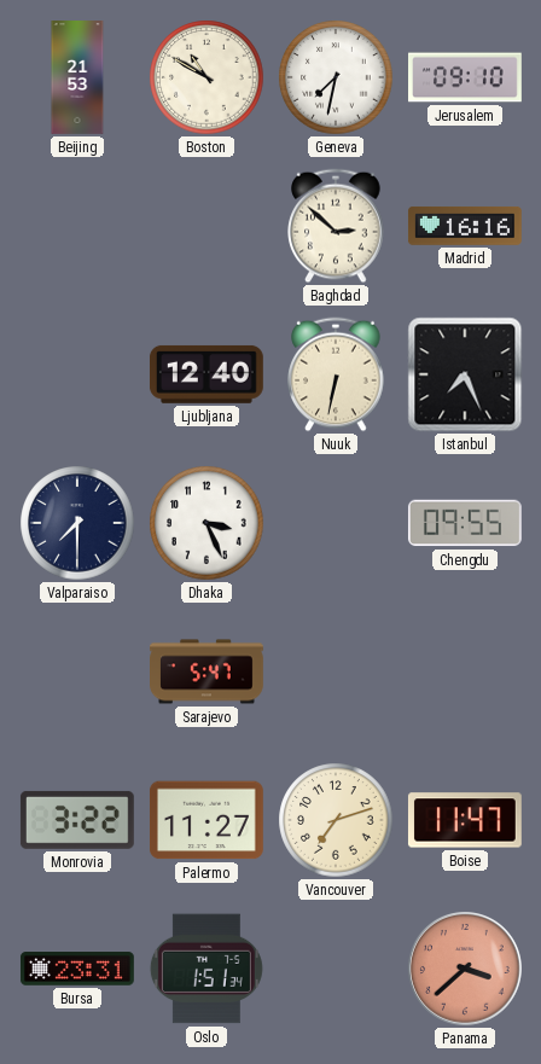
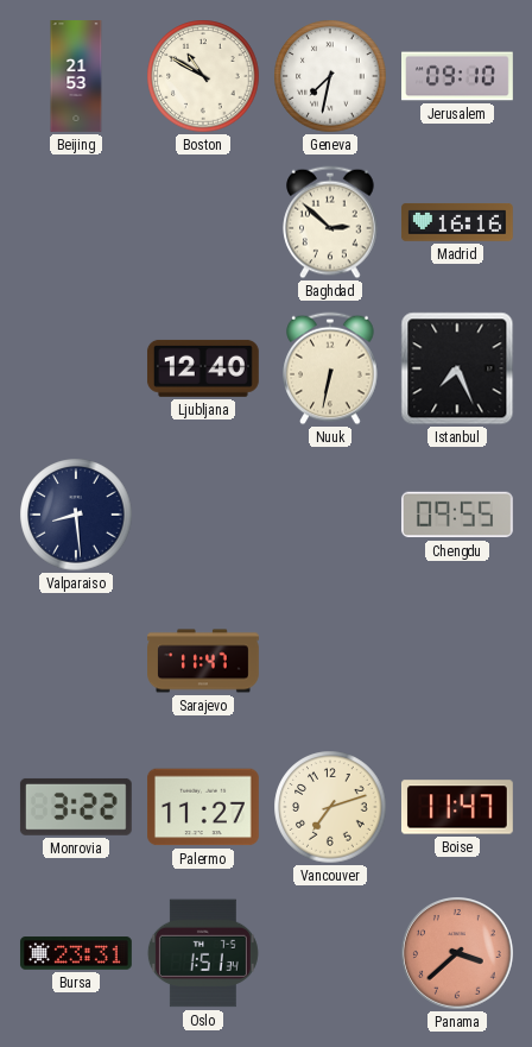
Valparaiso: 7:30 -> 8:29
Dhaka: 3:26 -> none
Sarajevo: 5:47 -> 11:47
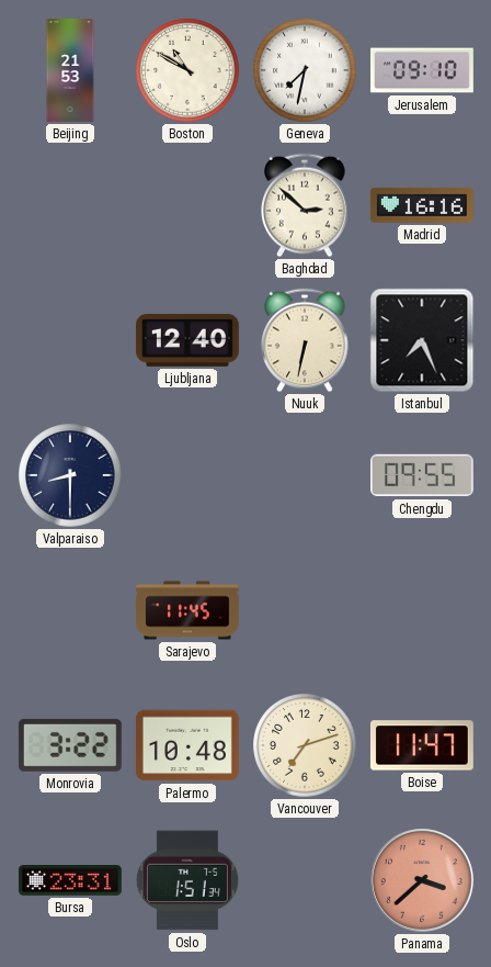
Valparaiso: 8:29 -> 8:30
Sarajevo: 11:47 -> 11:45
Palermo: 11:27 -> 10:48
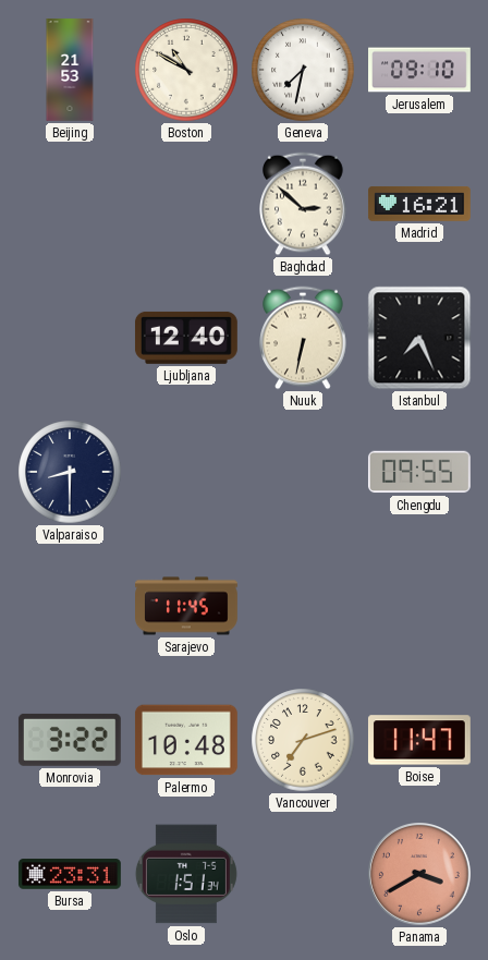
Madrid: 16:16 -> 16:21
Panama: 3:38 -> 3:40
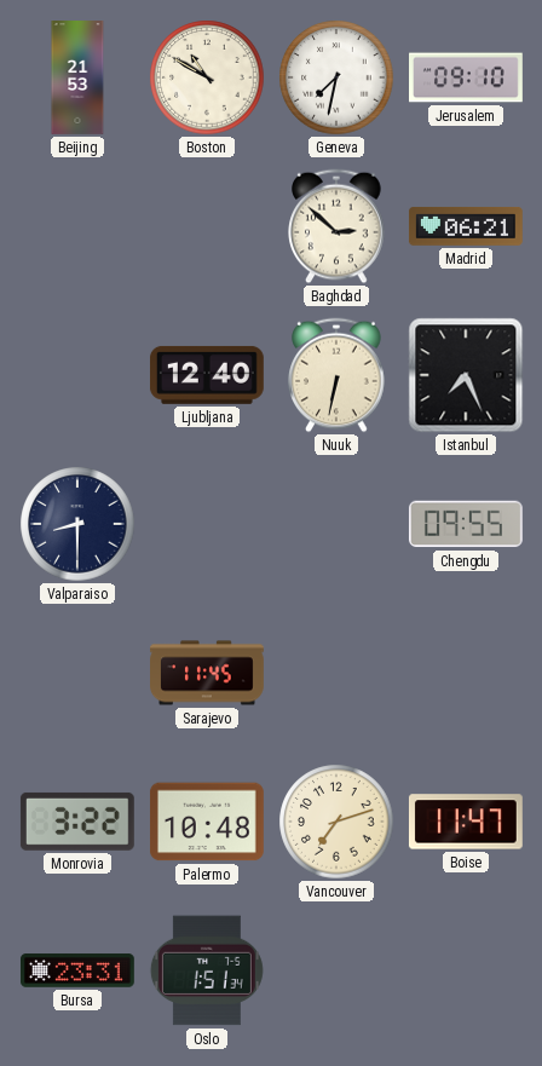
Madrid: 16:21 -> 06:21
Panama: 3:40 -> none
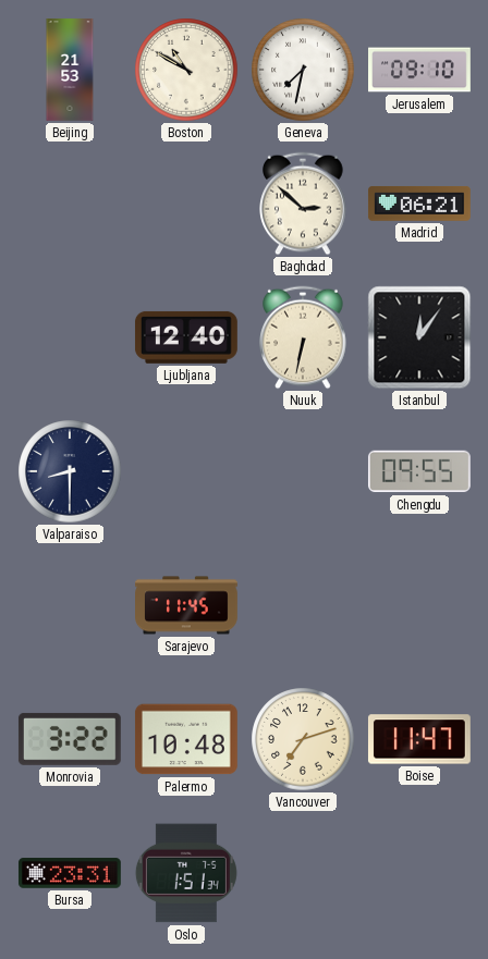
Istanbul: 7:26 -> 12:06
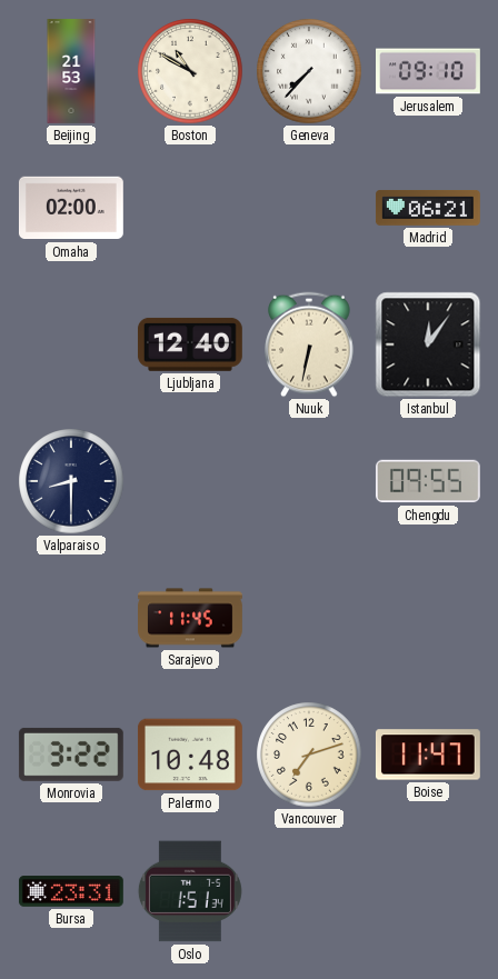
Geneva: 7:32 -> 7:37
Omaha: none -> 02:00
Baghdad: 2:52 -> none
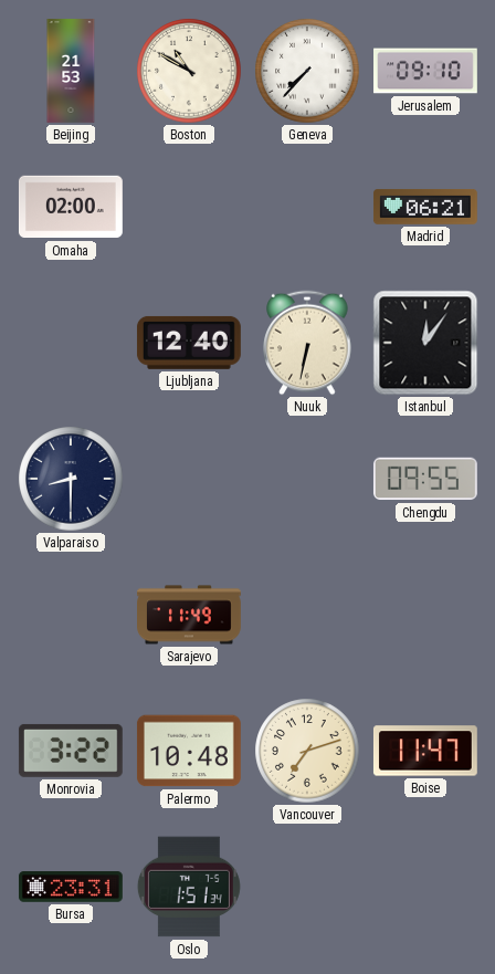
Sarajevo: 11:45 -> 11:49
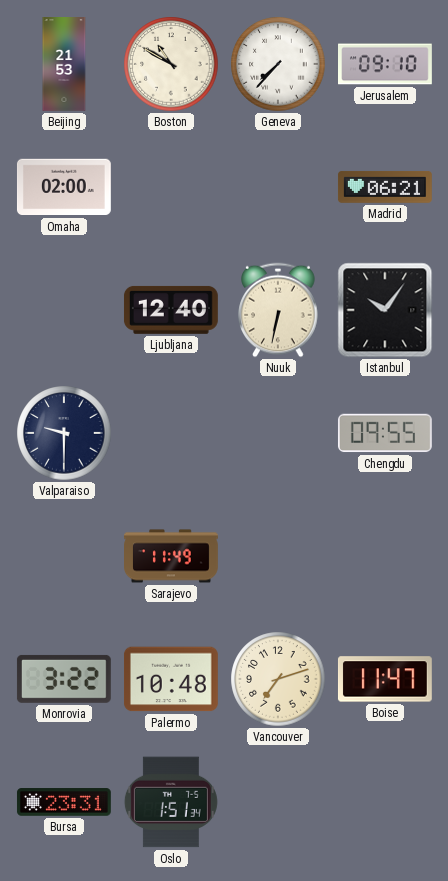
Istanbul: 12:06 -> 10:06
Valparaiso: 8:30 -> 9:30
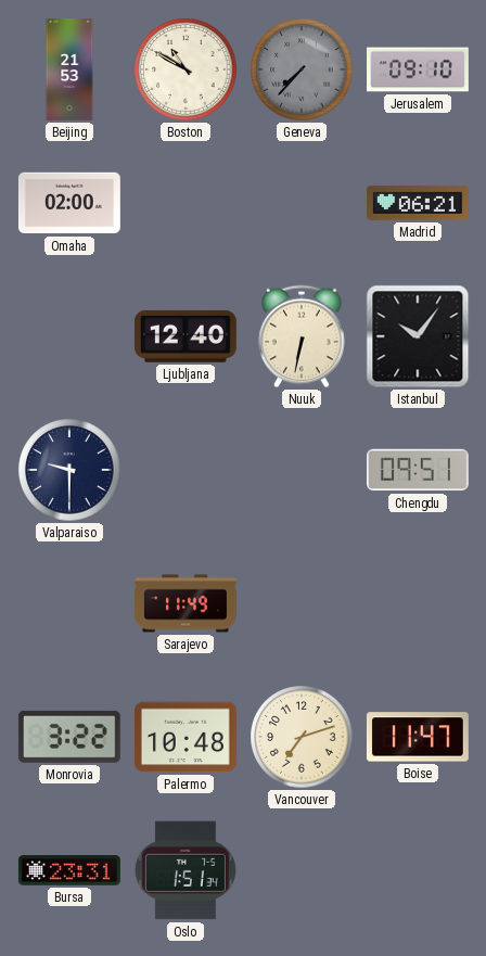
Geneva dial: white -> grey
Chengdu: 09:55 -> 09:51
